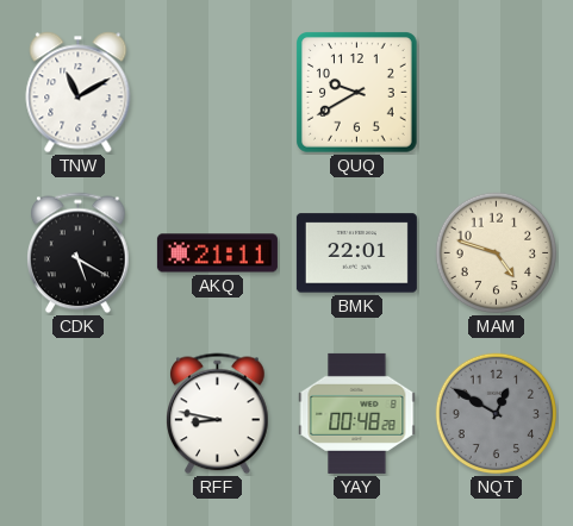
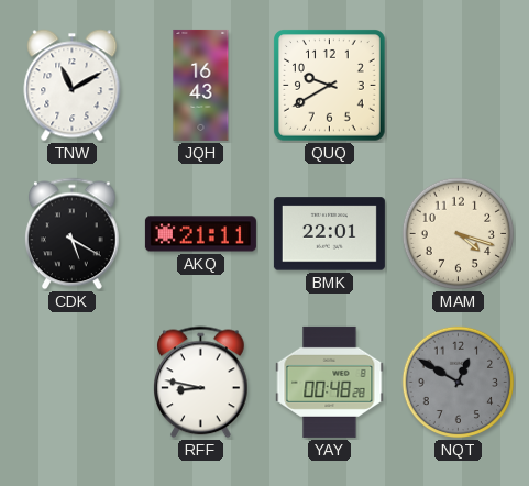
JQH: none -> 16:43
MAM: 4:48 -> 4:18
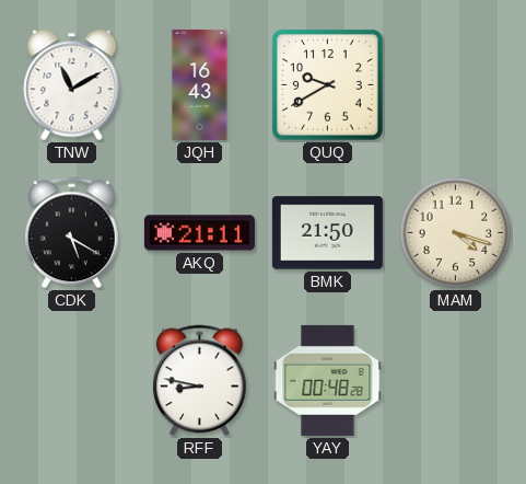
BMK: 22:01 -> 21:50
NQT: 12:50 -> none
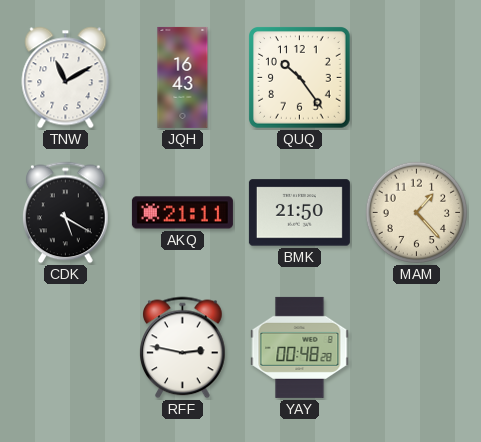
QUQ: 9:40 -> 10:24
MAM: 4:18 -> 1:23
RFF: 8:47 -> 2:47
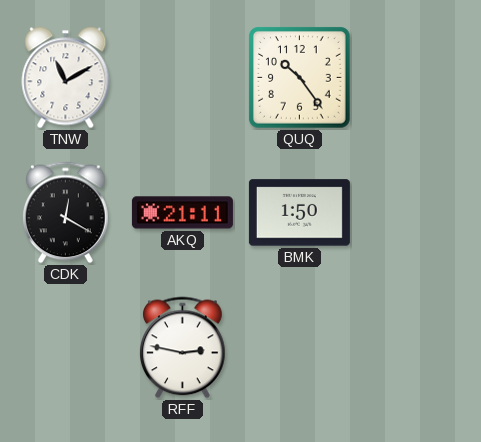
JQH: 16:43 -> none
CDK: 5:20 -> 12:20
BMK: 21:50 -> 1:50
MAM: 1:23 -> none
YAY: 00:48 -> none
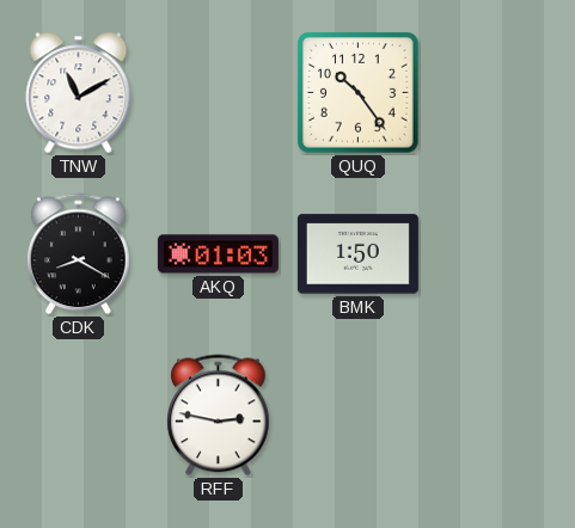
CDK: 12:20 -> 8:20
AKQ: 21:11 -> 01:03
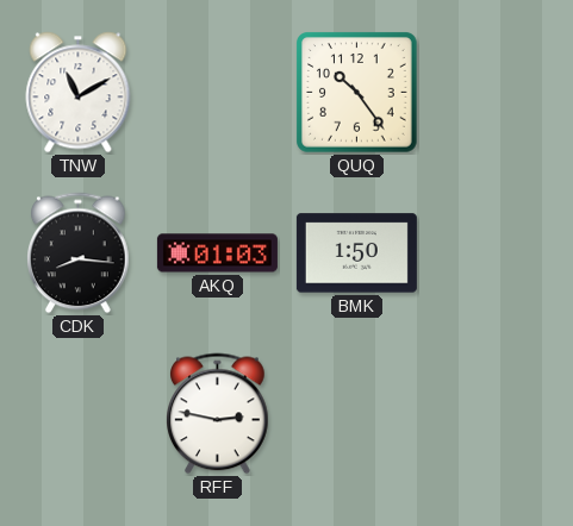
CDK: 8:20 -> 8:16
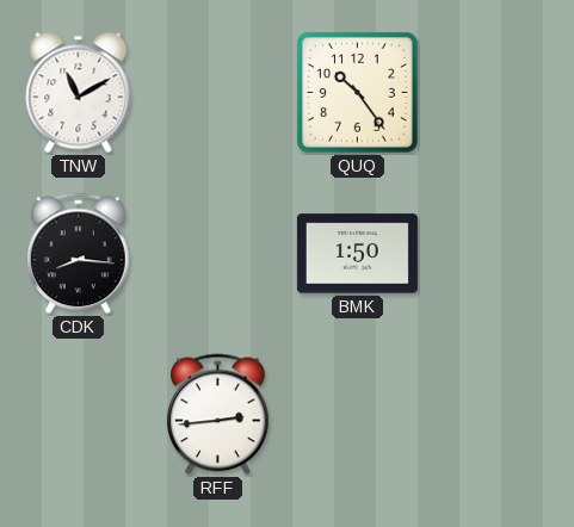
AKQ: 01:03 -> none
RFF: 2:47 -> 2:44
